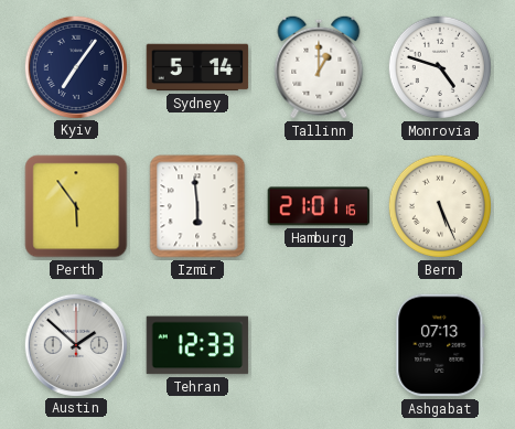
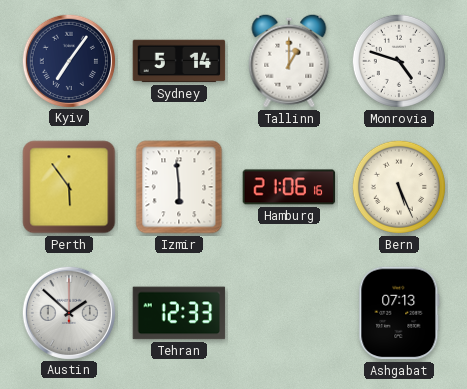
Hamburg: 21:01 -> 21:06
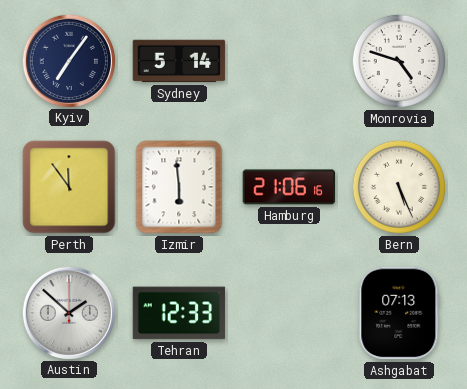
Tallinn: 1:00 -> none
Perth: 5:54 -> 11:54
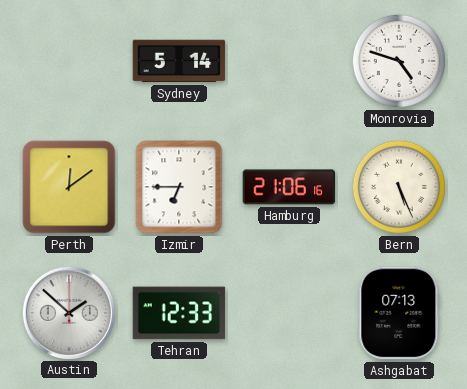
Kyiv: 7:06 -> none
Perth: 11:54 -> 12:09
Izmir: 5:59 -> 6:45
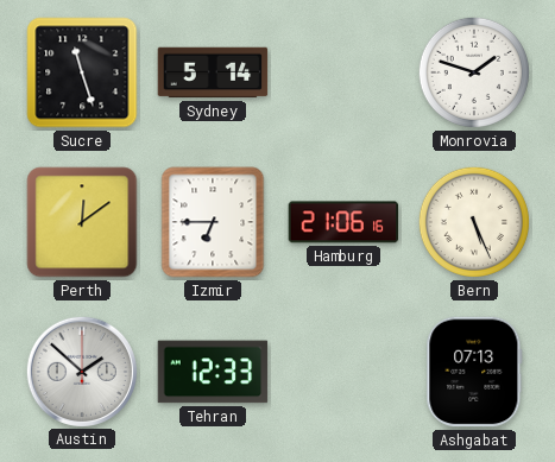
Sucre: none -> 11:27
Monrovia: 4:48 -> 1:48
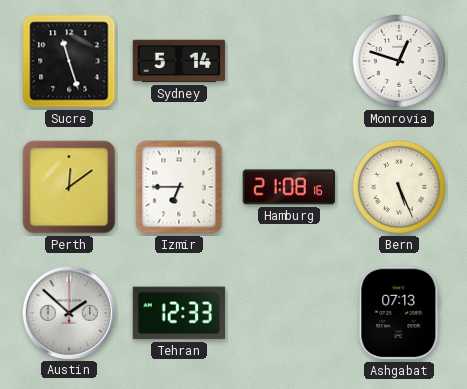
Monrovia: 1:48 -> 12:48
Hamburg: 21:06 -> 21:08
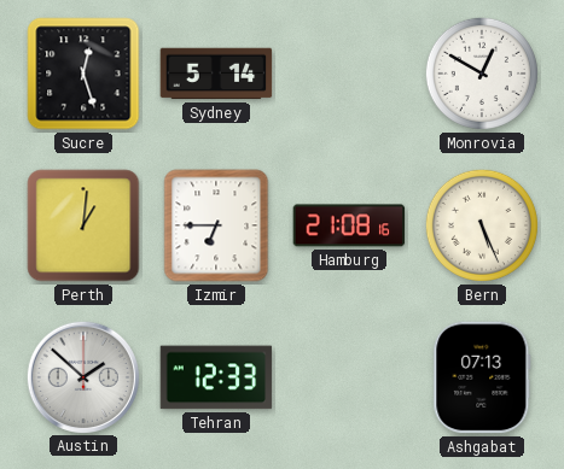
Sucre: 11:27 -> 12:27
Monrovia: 12:48 -> 12:50
Perth: 12:09 -> 1:01
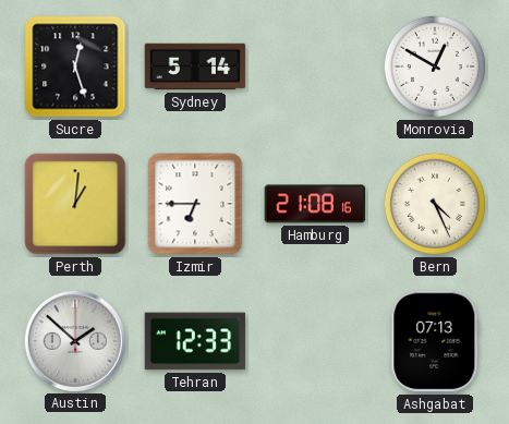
Bern: 5:26 -> 4:26
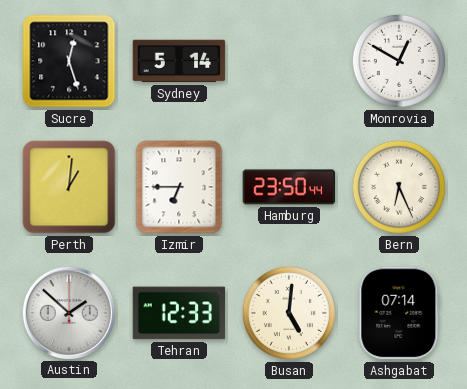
Hamburg: 21:08 -> 23:50
Bern: 4:26 -> 6:26
Busan: none -> 5:01
Ashgabat: 07:13 -> 07:14
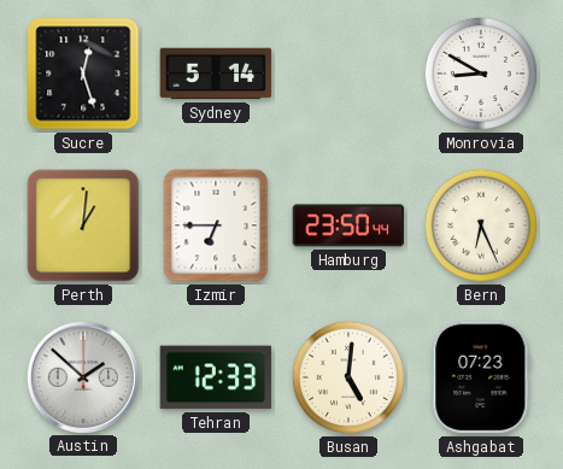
Monrovia: 12:50 -> 8:50
Ashgabat: 07:14 -> 07:23
